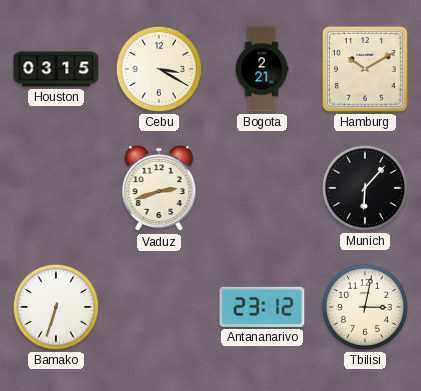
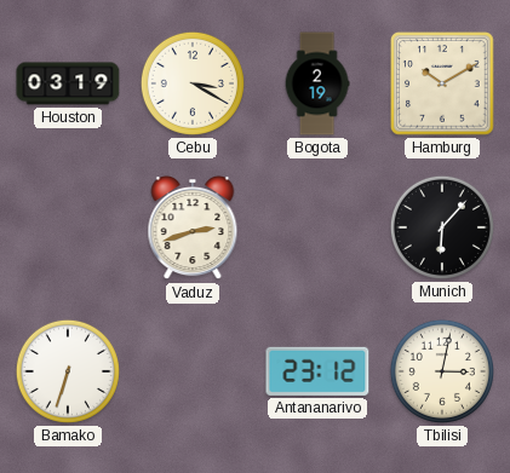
Houston: 03:15 -> 03:19
Bogota: 2:21 -> 2:19
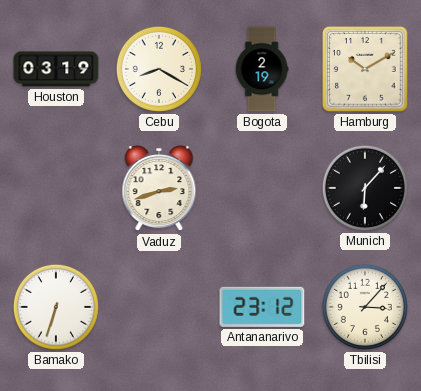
Cebu: 3:20 -> 8:20
Tbilisi: 3:02 -> 3:07
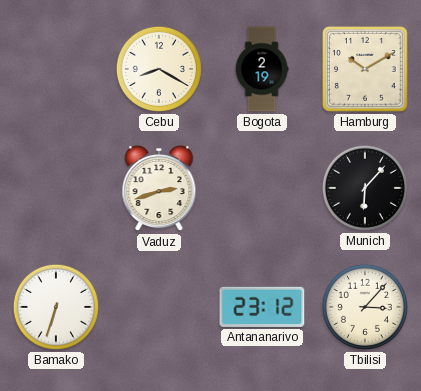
Houston: 03:19 -> none
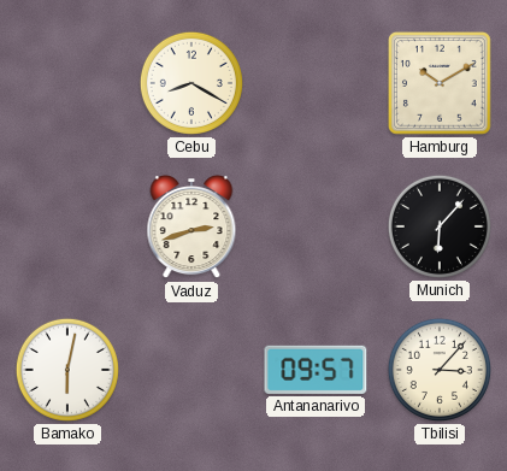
Bogota: 2:19 -> none
Bamako: 6:33 -> 6:02
Antananarivo: 23:12 -> 09:57
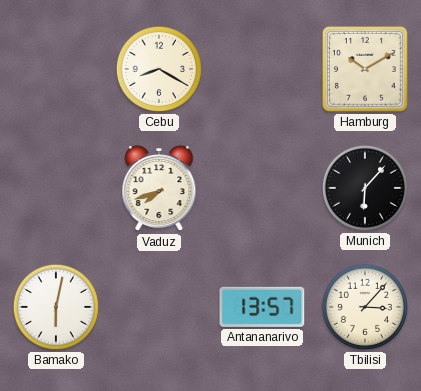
Vaduz: 2:42 -> 7:42
Antananarivo: 09:57 -> 13:57
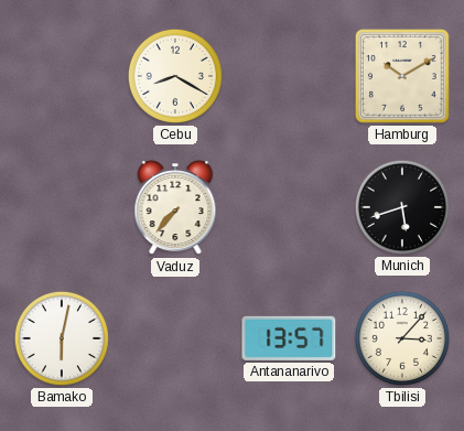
Vaduz: 7:42 -> 7:37
Munich: 6:07 -> 5:42
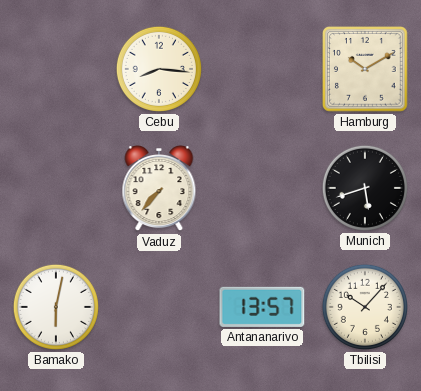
Cebu: 8:20 -> 8:16
Tbilisi: 3:07 -> 10:07
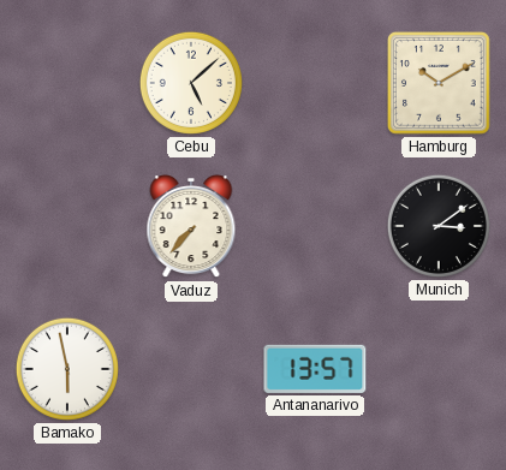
Cebu: 8:16 -> 5:08
Munich: 5:42 -> 3:09
Bamako: 6:02 -> 5:58
Tbilisi: 10:07 -> none
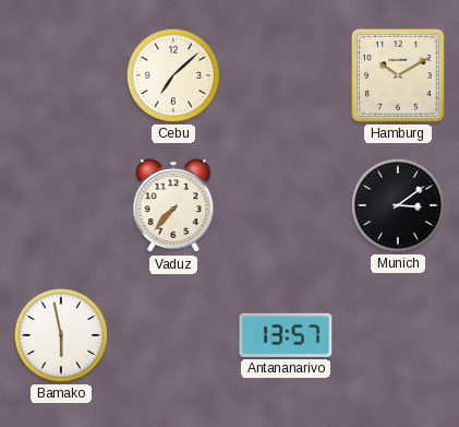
Cebu: 5:08 -> 7:08
